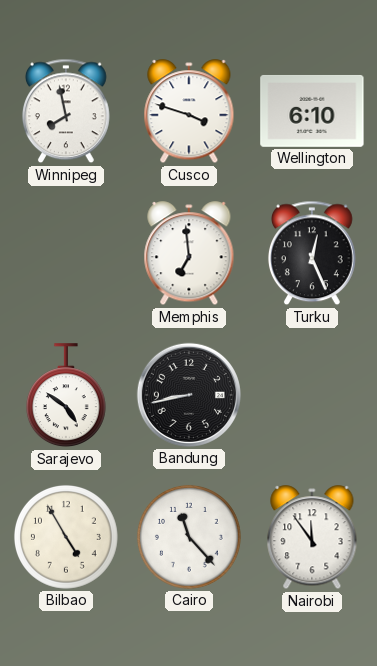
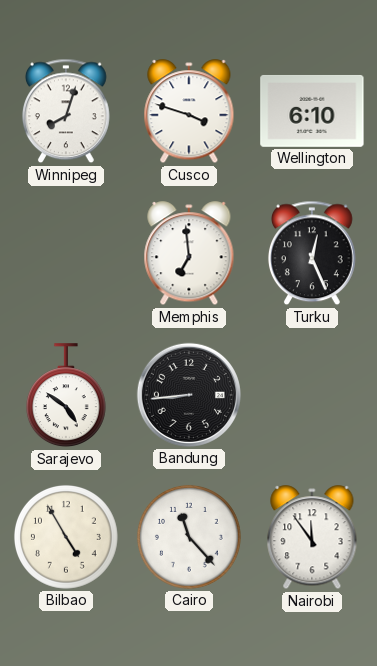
Winnipeg: 7:58 -> 8:03
Bandung: 8:43 -> 8:44
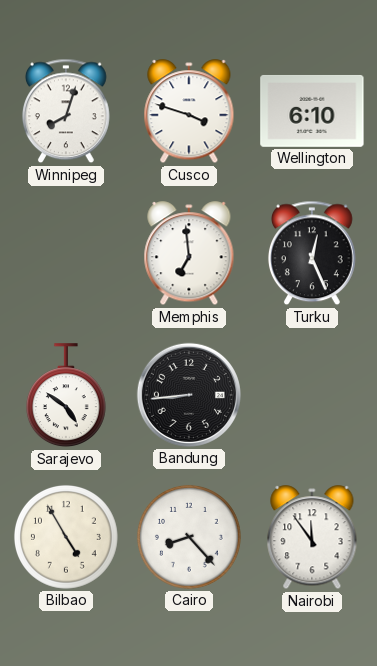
Cairo: 11:23 -> 8:23
